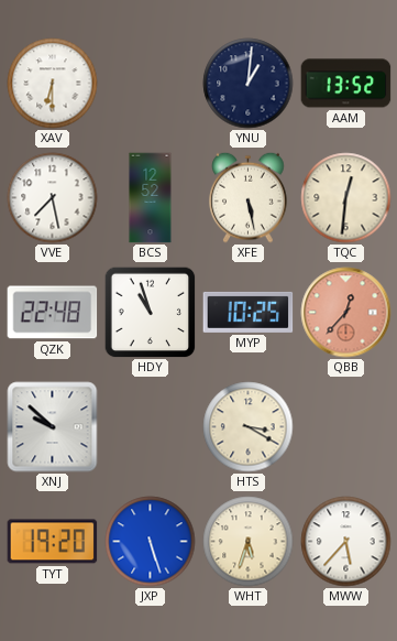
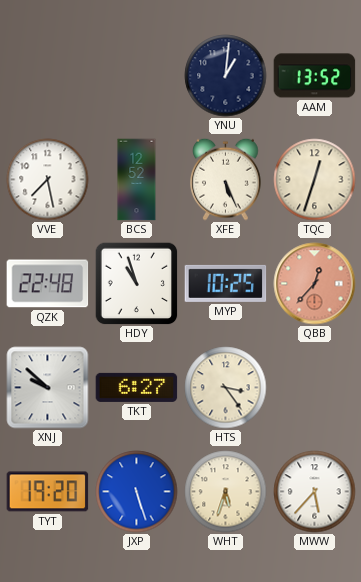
XAV: 6:30 -> none
XFE: 5:28 -> 5:26
TQC: 12:31 -> 12:33
TKT: none -> 6:27
HTS: 3:20 -> 3:24
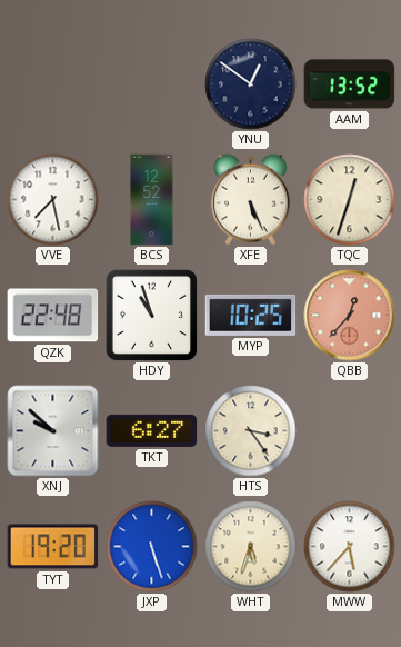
YNU: 1:01 -> 12:51
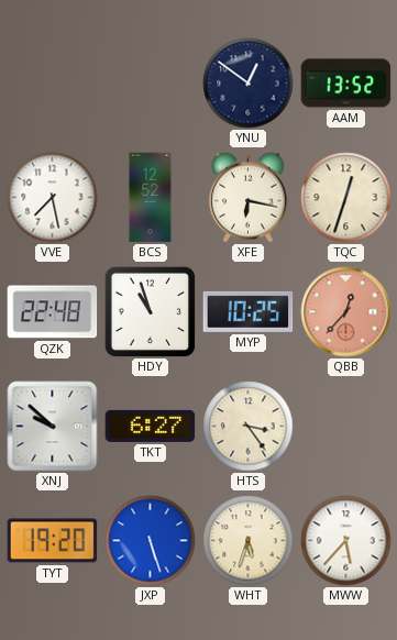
XFE: 5:26 -> 6:17
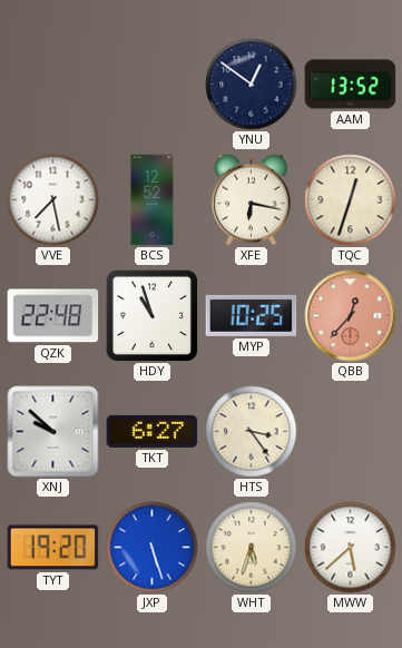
MWW: 5:37 -> 5:38
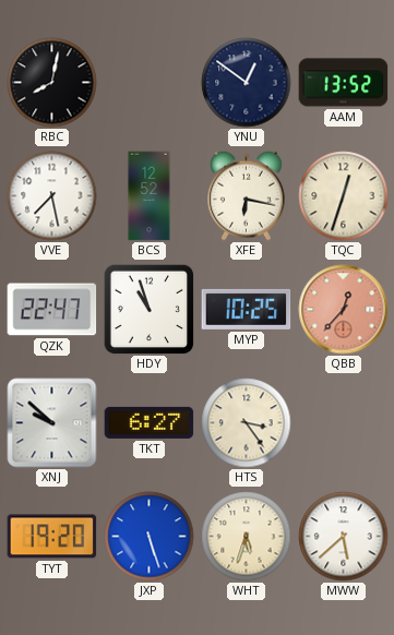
RBC: none -> 8:02
QZK: 22:48 -> 22:47
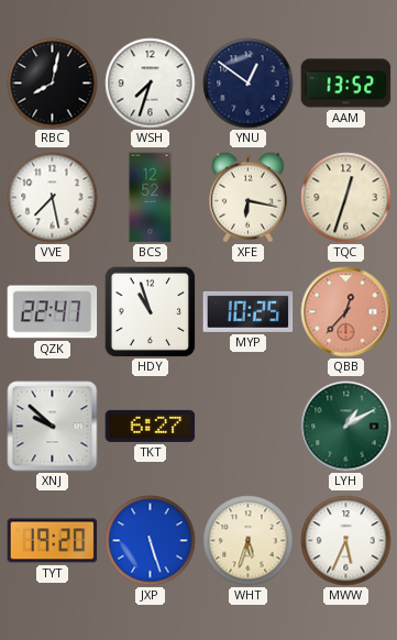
WSH: none -> 7:33
HTS: 3:24 -> none
LYH: none -> 1:10
MWW: 5:38 -> 5:34
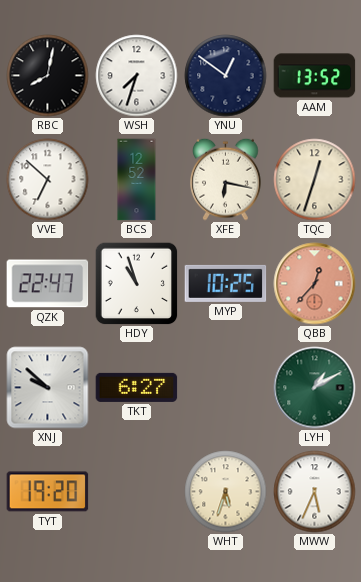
VVE: 7:28 -> 6:52
JXP: 5:27 -> none
